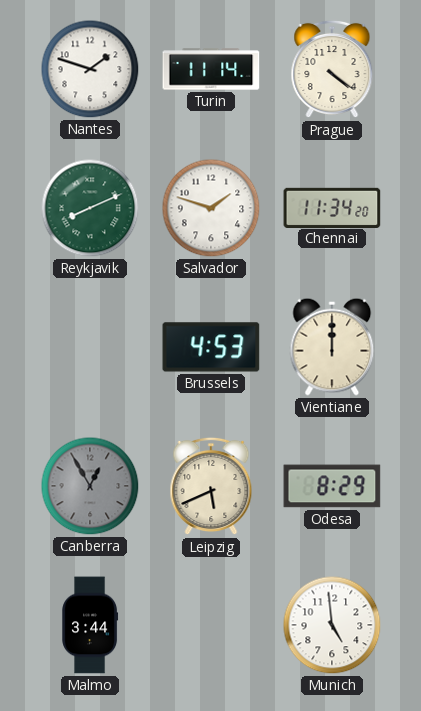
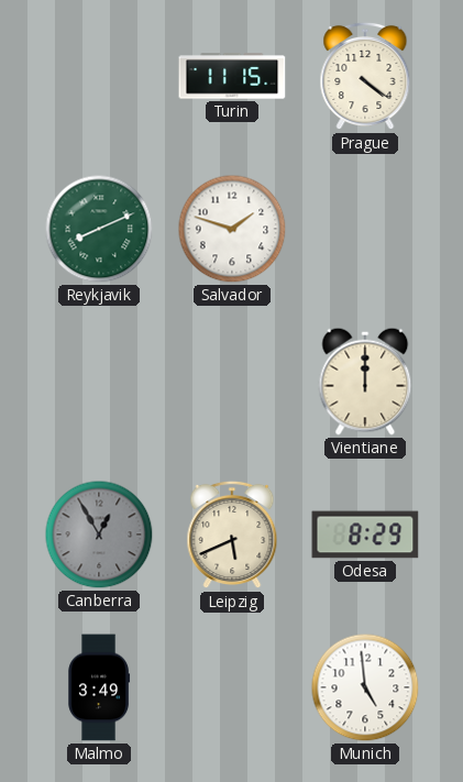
Nantes: 1:48 -> none
Turin: 11:14 -> 11:15
Chennai: 11:34 -> none
Brussels: 4:53 -> none
Malmo: 3:44 -> 3:49
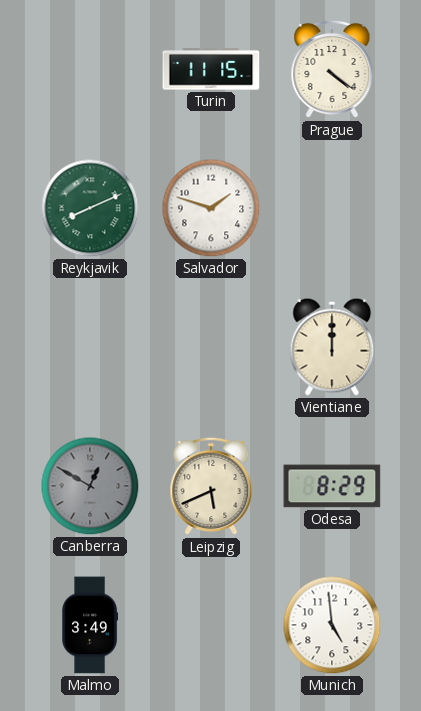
Canberra: 12:55 -> 12:50
